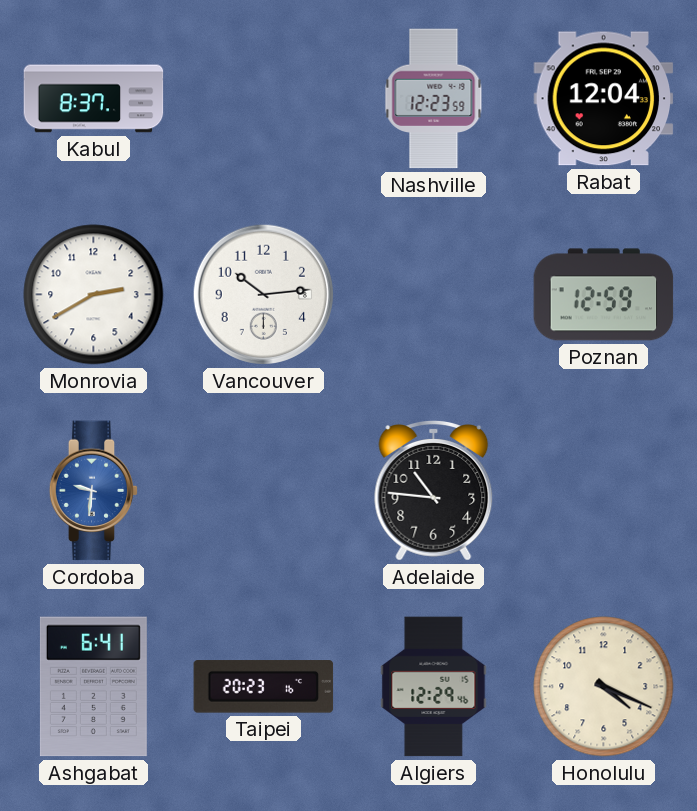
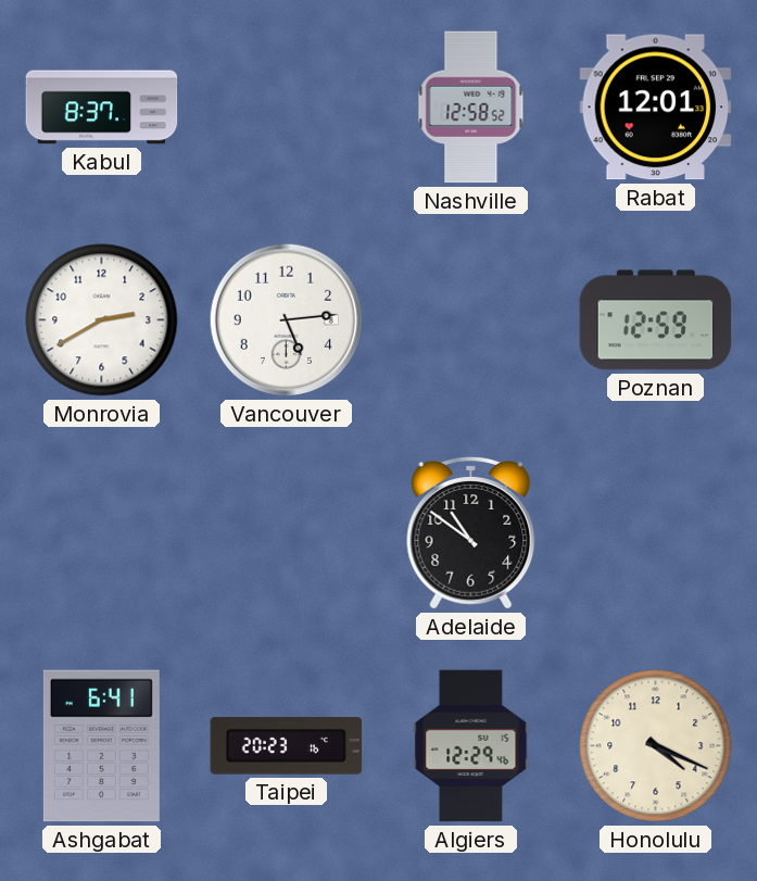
Nashville: 12:23 -> 12:58
Rabat: 12:04 -> 12:01
Vancouver: 10:14 -> 5:14
Cordoba: 9:31 -> none
Adelaide: 10:46 -> 10:51
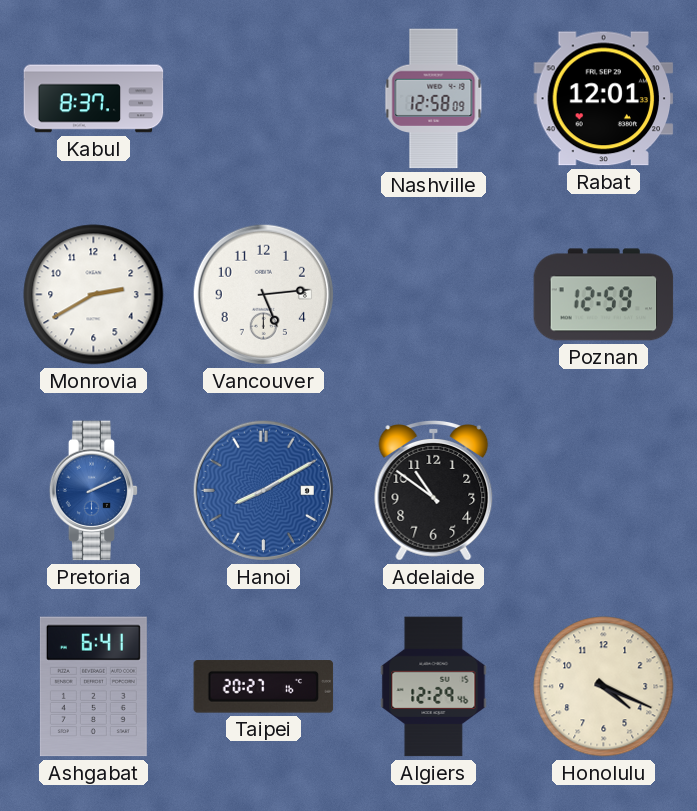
Nashville: 12:58:52 -> 12:58:09
Pretoria: none -> 2:11
Hanoi: none -> 8:10
Taipei: 20:23 -> 20:27
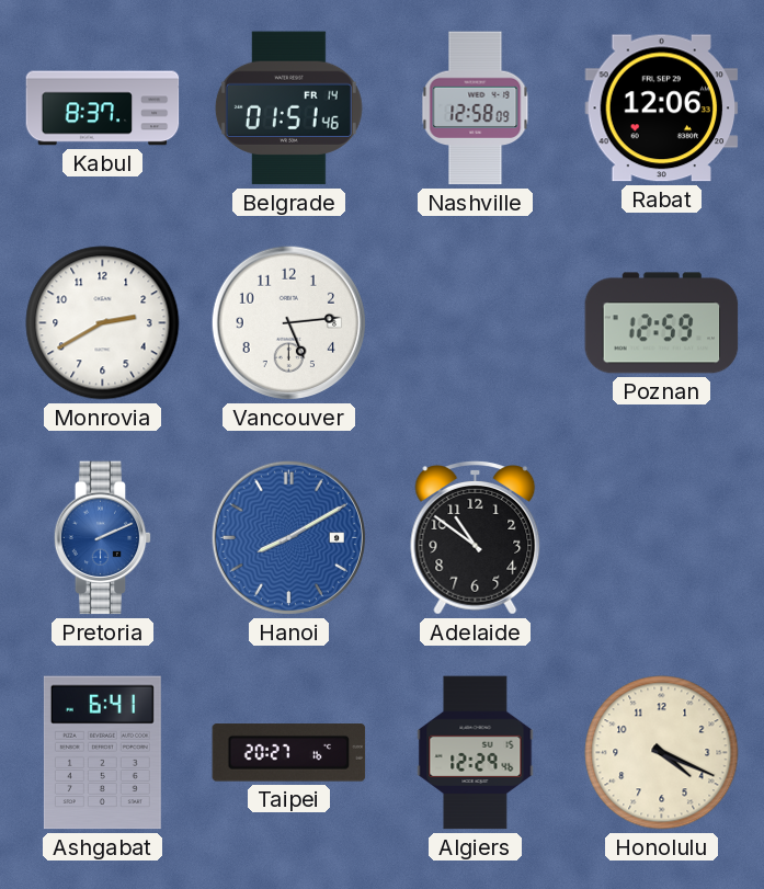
Belgrade: none -> 01:51
Rabat: 12:01 -> 12:06
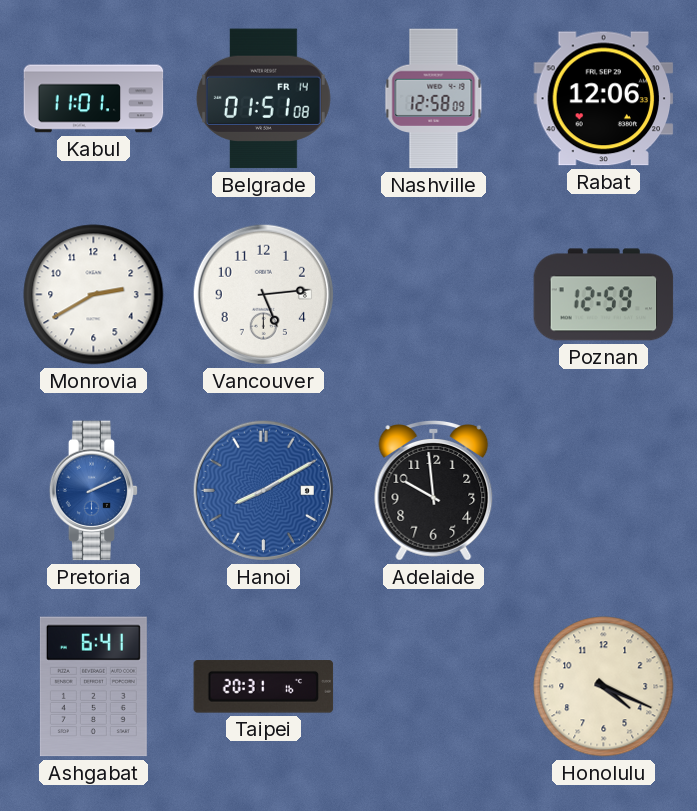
Kabul: 8:37 -> 11:01
Belgrade: 01:51:46 -> 01:51:08
Adelaide: 10:51 -> 9:59
Taipei: 20:27 -> 20:31
Algiers: 12:29 -> none
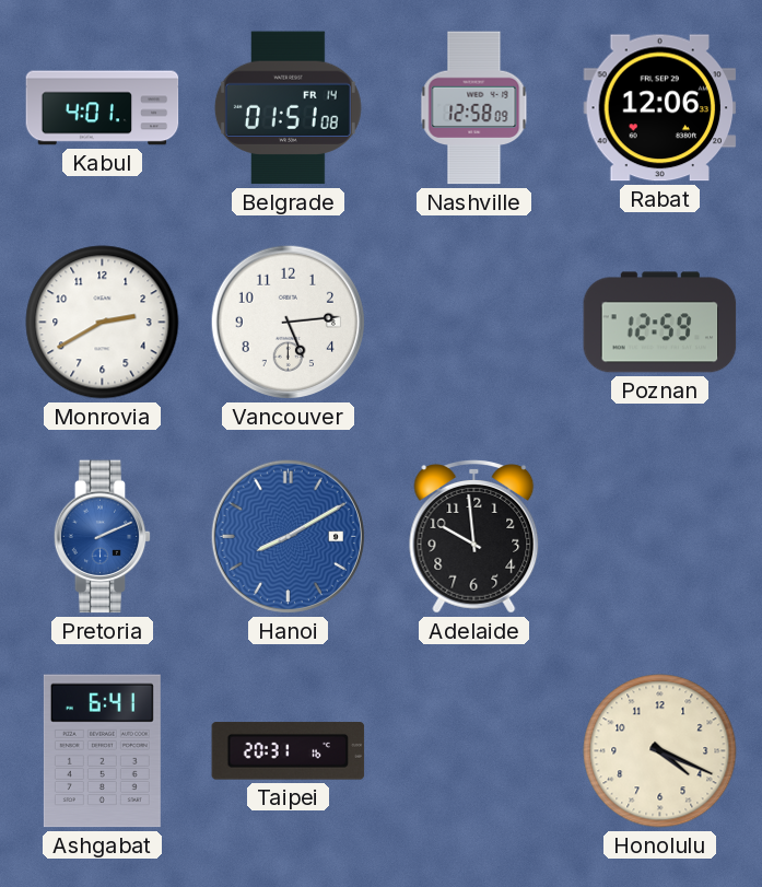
Kabul: 11:01 -> 4:01
